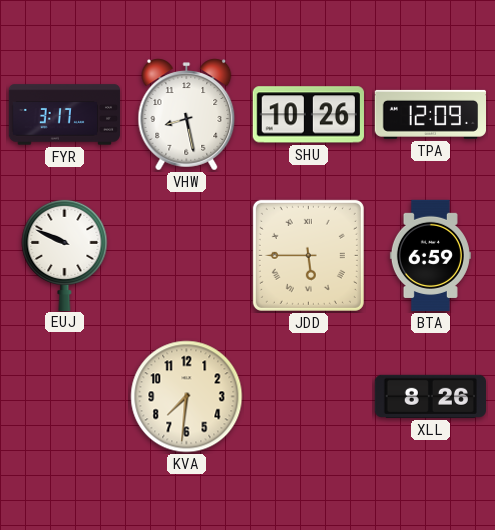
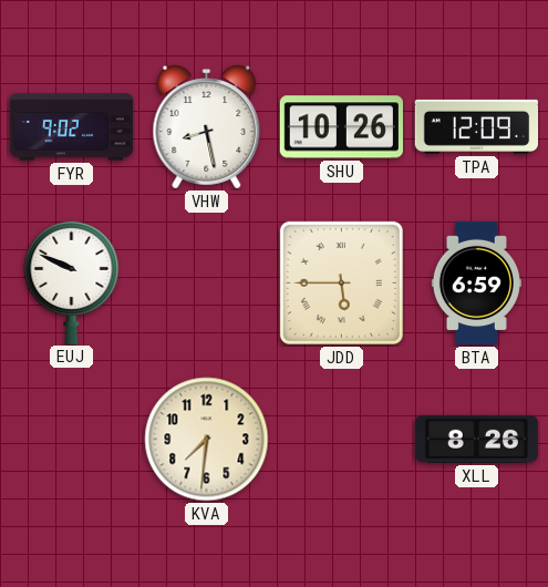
FYR: 3:17 -> 9:02
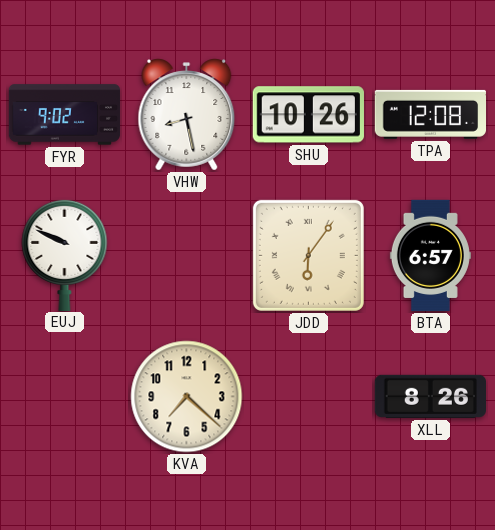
TPA: 12:09 -> 12:08
JDD: 5:45 -> 6:06
BTA: 6:59 -> 6:57
KVA: 7:31 -> 7:22
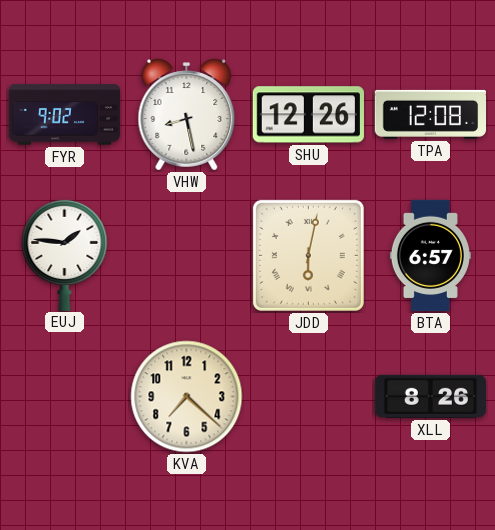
SHU: 10:26 -> 12:26
EUJ: 9:49 -> 1:46
JDD: 6:06 -> 6:02
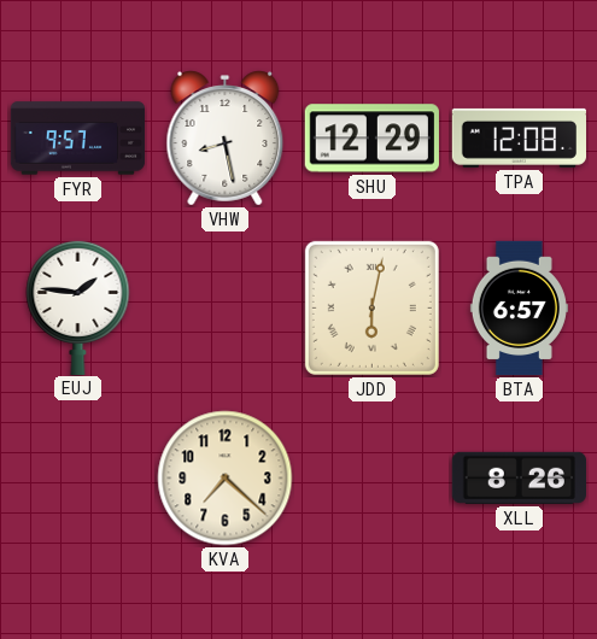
FYR: 9:02 -> 9:57
SHU: 12:26 -> 12:29
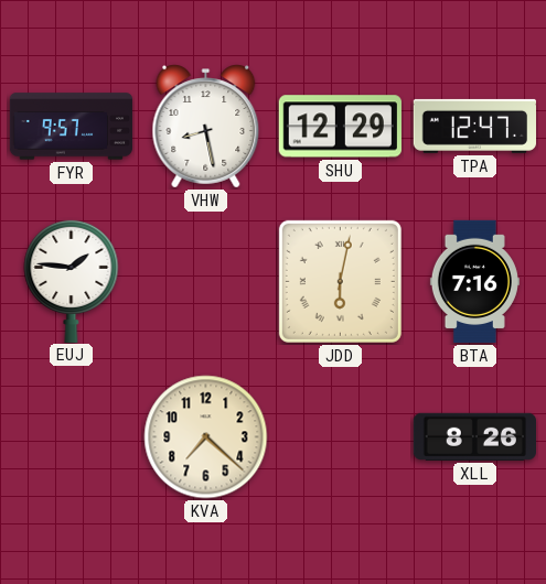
TPA: 12:08 -> 12:47
BTA: 6:57 -> 7:16
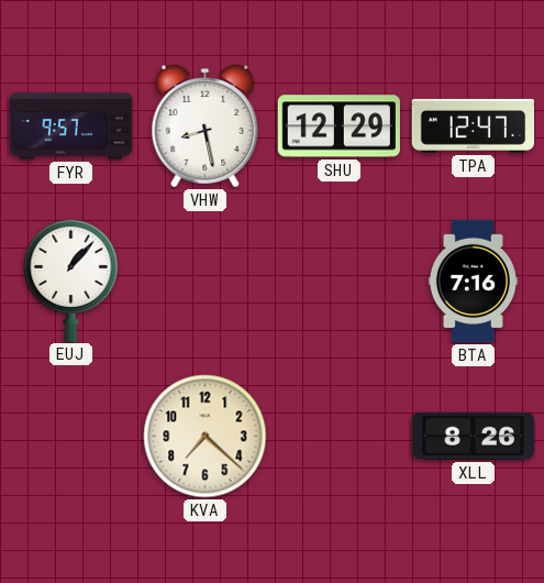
EUJ: 1:46 -> 1:07
JDD: 6:02 -> none
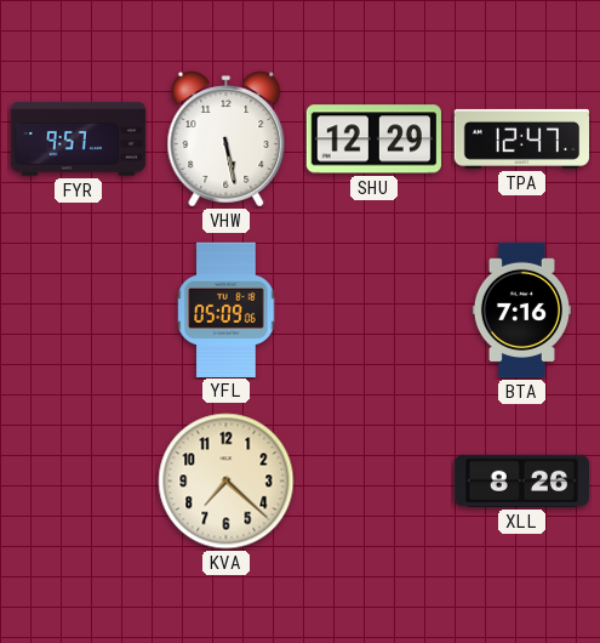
VHW: 8:28 -> 5:28
EUJ: 1:07 -> none
YFL: none -> 05:09
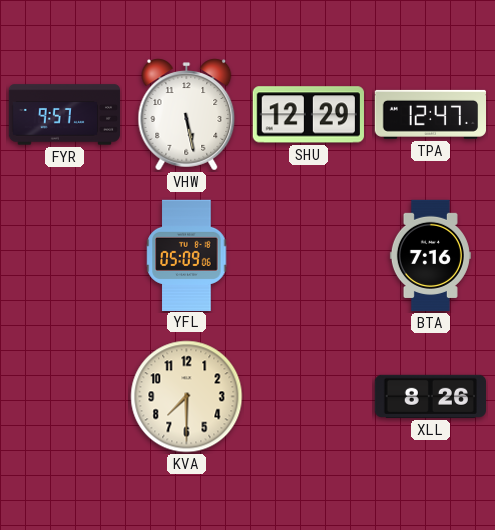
KVA: 7:22 -> 7:30
